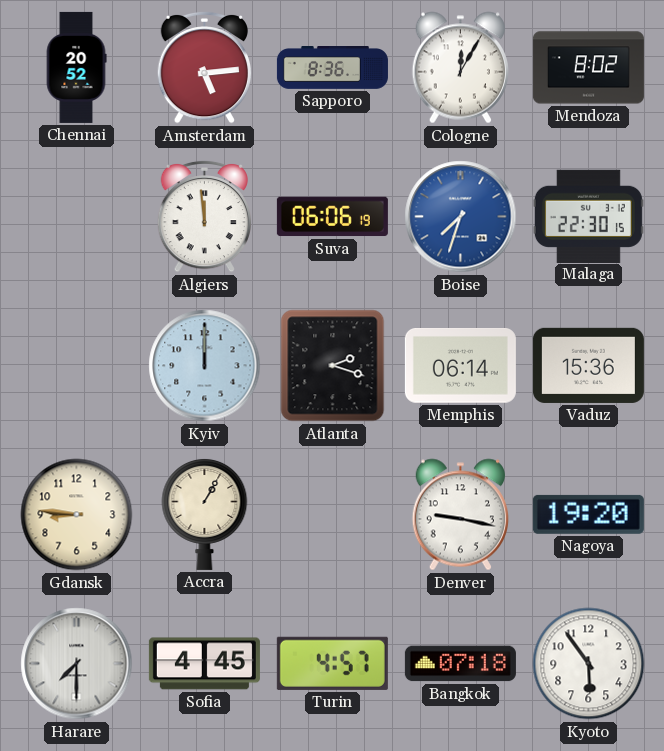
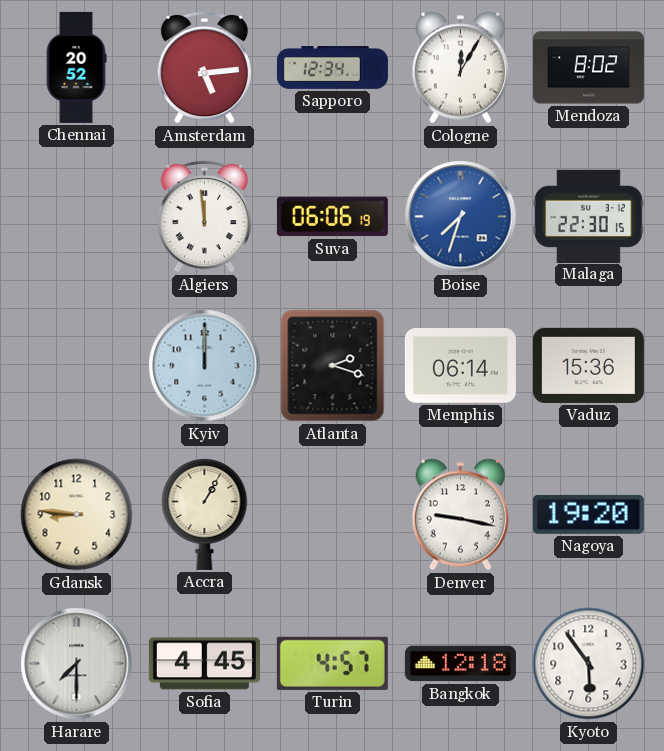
Sapporo: 8:36 -> 12:34
Bangkok: 07:18 -> 12:18
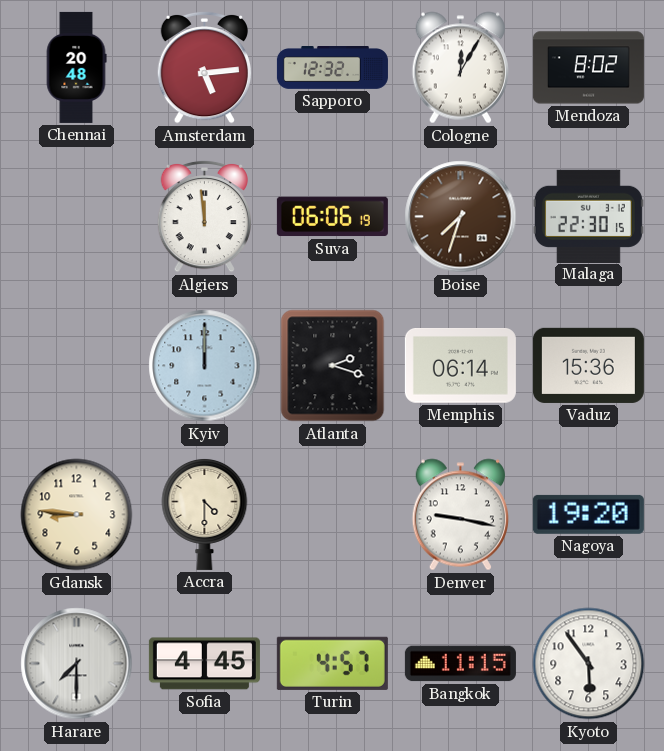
Chennai: 20:52 -> 20:48
Sapporo: 12:34 -> 12:32
Boise dial: blue -> brown
Accra: 1:05 -> 4:30
Bangkok: 12:18 -> 11:15
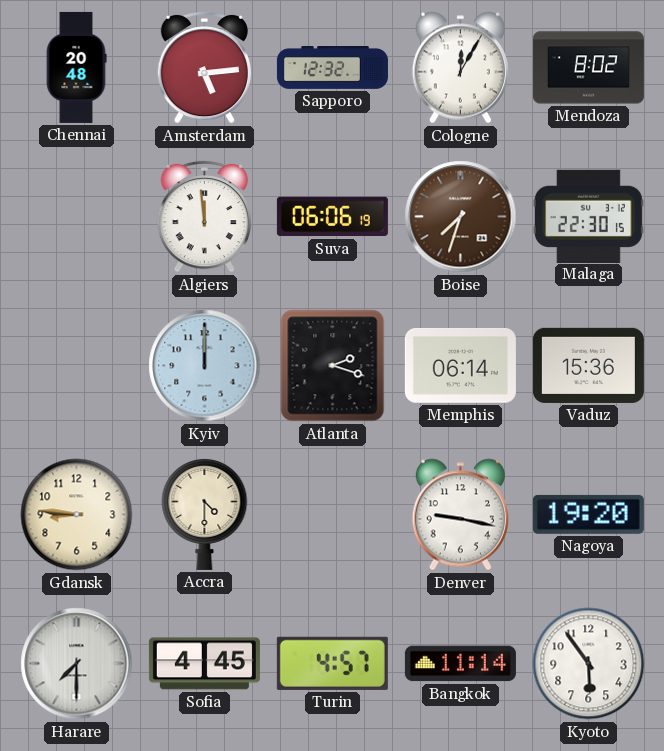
Bangkok: 11:15 -> 11:14
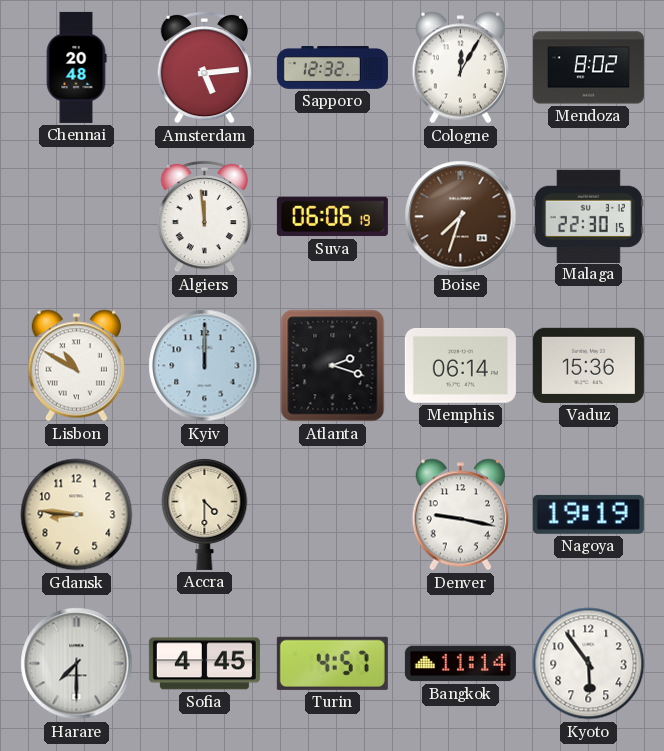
Lisbon: none -> 10:50
Nagoya: 19:20 -> 19:19
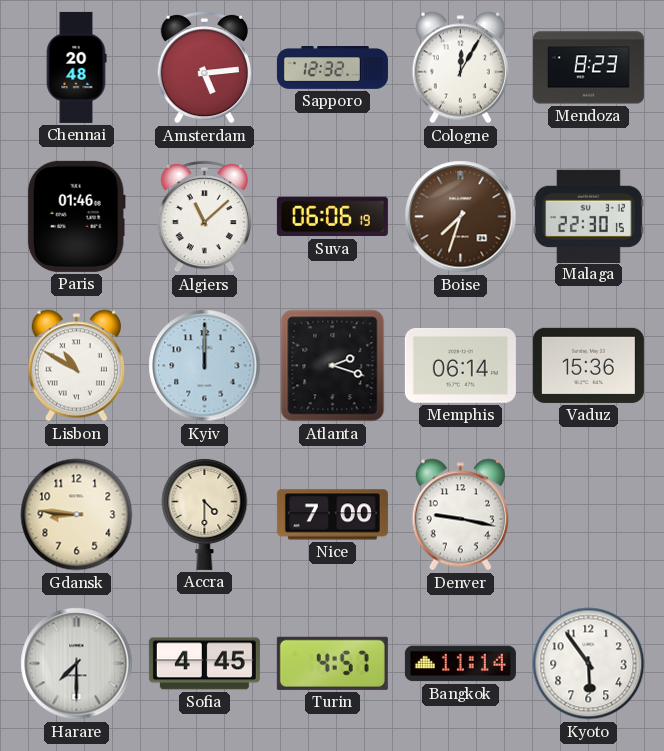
Mendoza: 8:02 -> 8:23
Paris: none -> 01:46
Algiers: 11:59 -> 11:08
Nice: none -> 7:00
Nagoya: 19:19 -> none
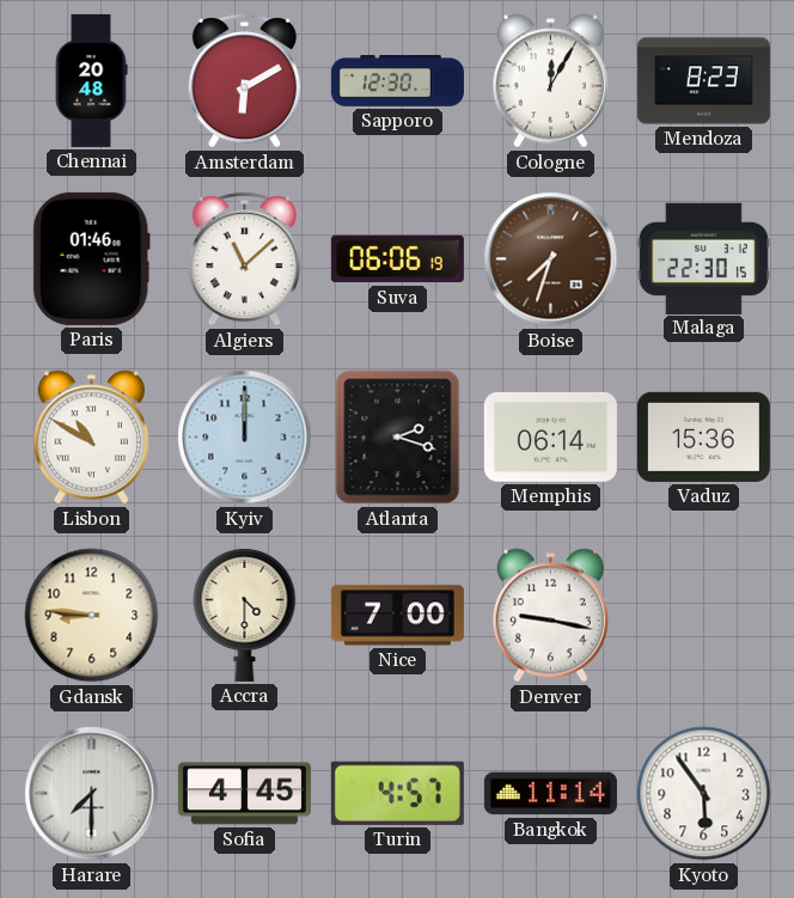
Amsterdam: 5:14 -> 6:10
Sapporo: 12:32 -> 12:30
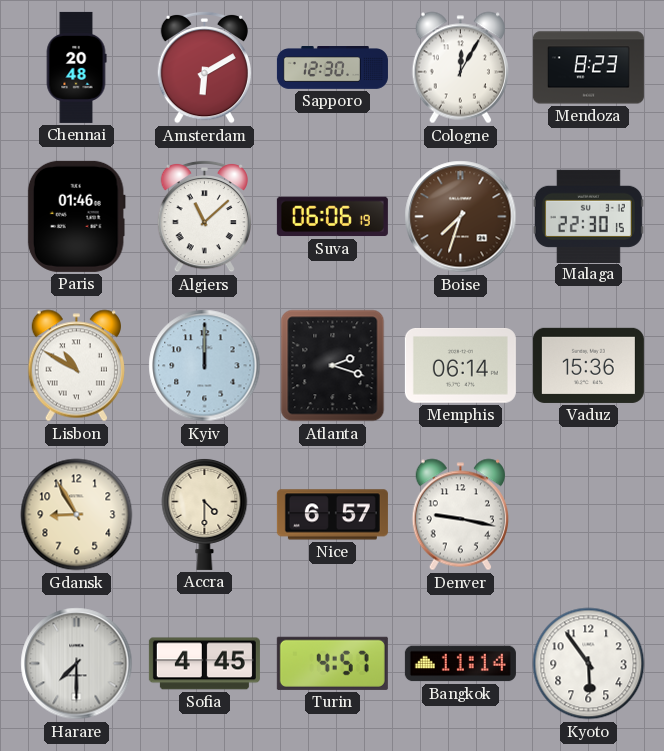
Gdansk: 8:46 -> 8:55
Nice: 7:00 -> 6:57
